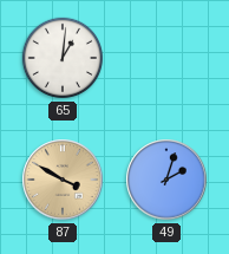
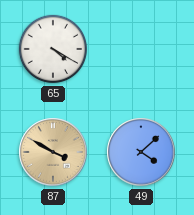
65: 1:01 -> 4:20
49: 2:03 -> 4:08
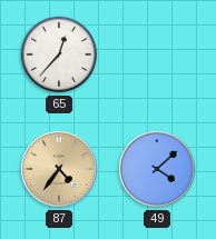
65: 4:20 -> 12:37
87: 3:50 -> 4:36
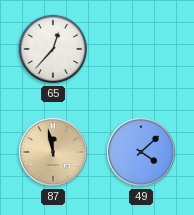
87: 4:36 -> 11:58
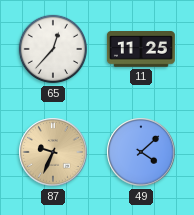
11: none -> 11:25
87: 11:58 -> 9:34
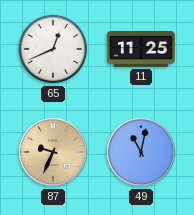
65: 12:37 -> 12:41
49: 4:08 -> 11:02
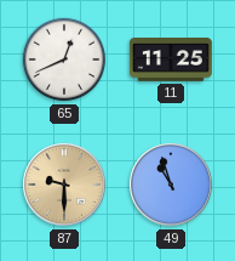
87: 9:34 -> 9:30
49: 11:02 -> 10:57
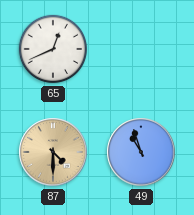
11: 11:25 -> none
87: 9:30 -> 4:30
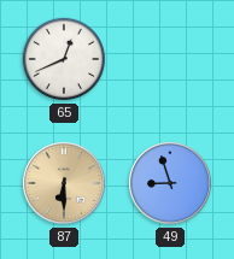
87: 4:30 -> 6:30
49: 10:57 -> 8:57
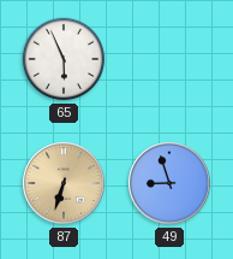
65: 12:41 -> 5:56
87: 6:30 -> 6:33
